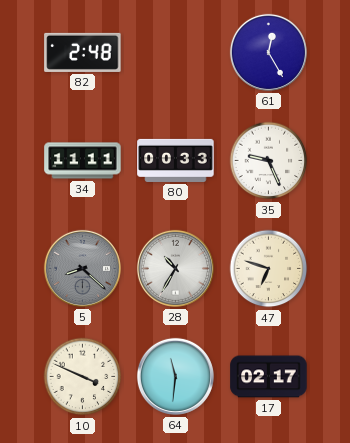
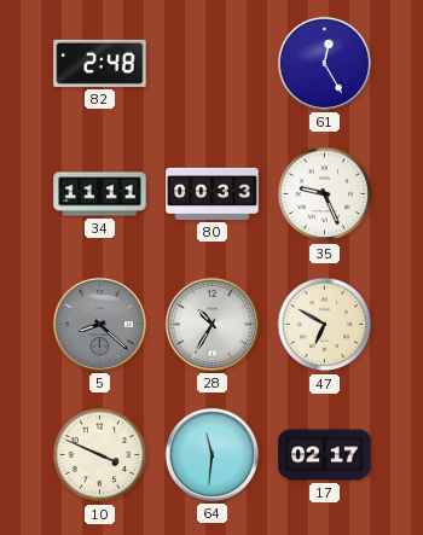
47: 6:48 -> 6:50
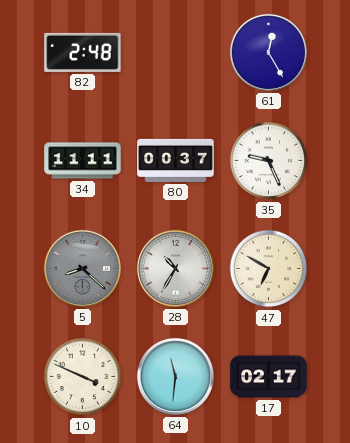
80: 00:33 -> 00:37
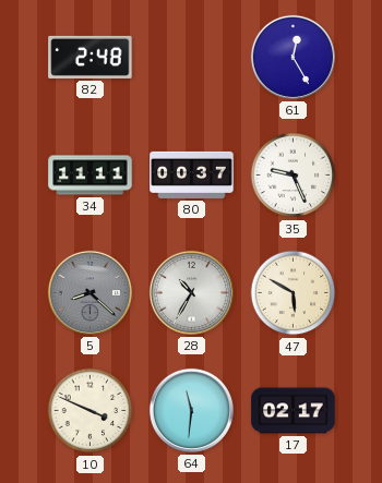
47: 6:50 -> 5:50
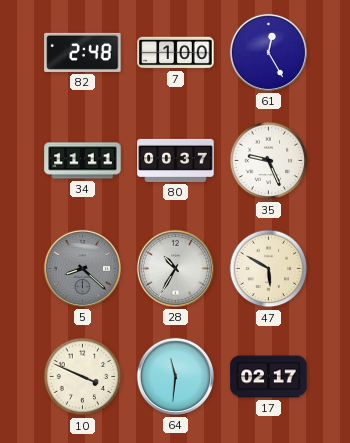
7: none -> 1:00
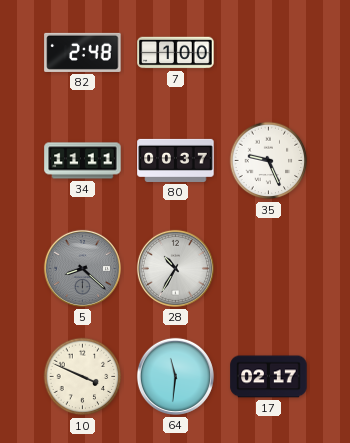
61: 12:25 -> none
47: 5:50 -> none
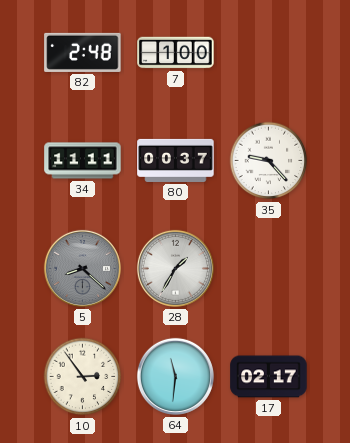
35: 9:26 -> 9:23
28: 10:35 -> 1:35
10: 3:49 -> 2:54
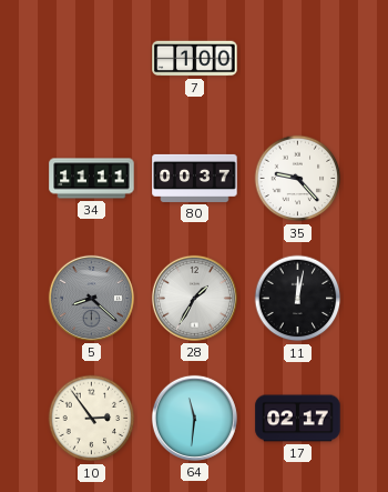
82: 2:48 -> none
11: none -> 12:02
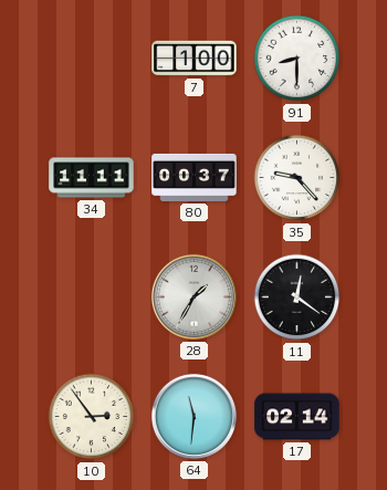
91: none -> 8:30
5: 8:22 -> none
11: 12:02 -> 12:21
17: 02:17 -> 02:14
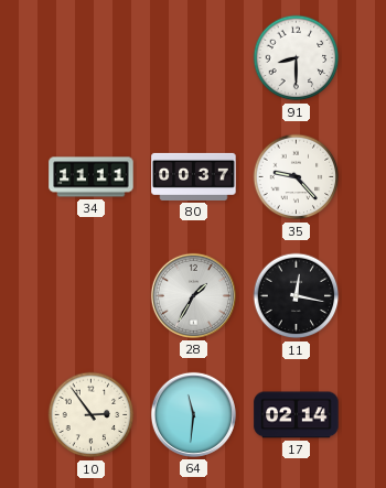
7: 1:00 -> none
11: 12:21 -> 12:17
